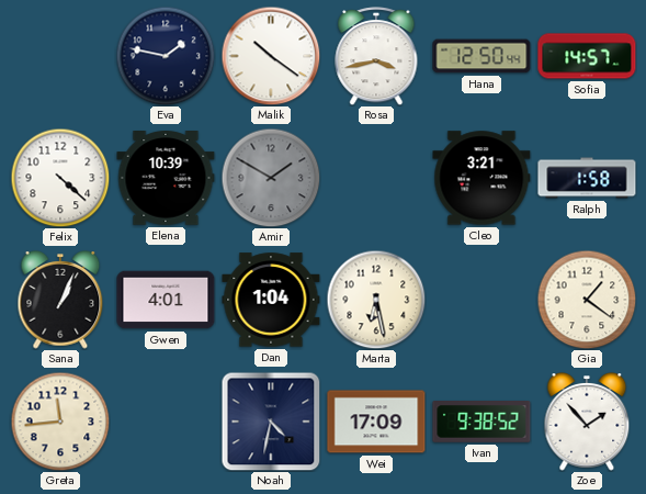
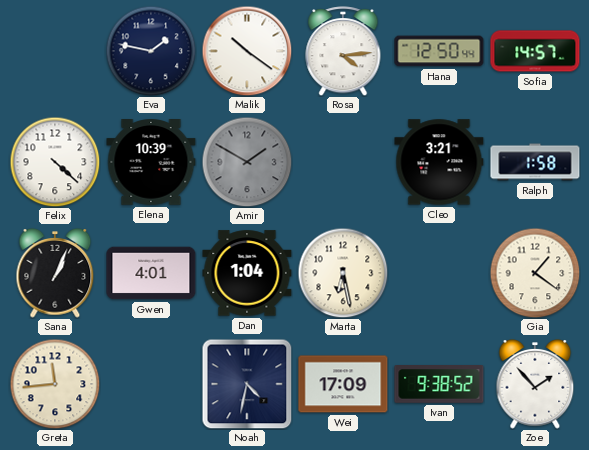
Rosa: 3:43 -> 4:14
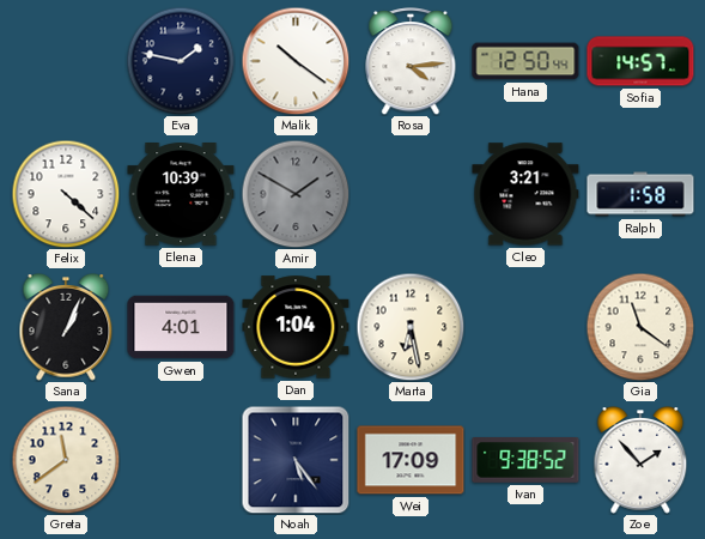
Gia: 1:21 -> 11:21
Greta: 11:44 -> 11:39
Noah: 4:32 -> 5:24
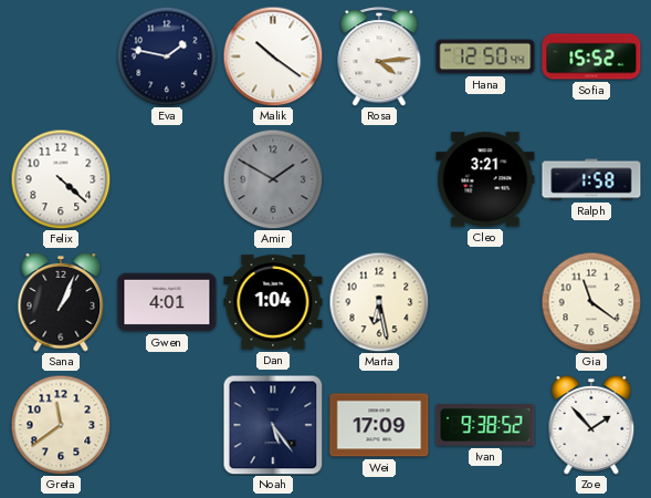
Sofia: 14:57 -> 15:52
Elena: 10:39 -> none
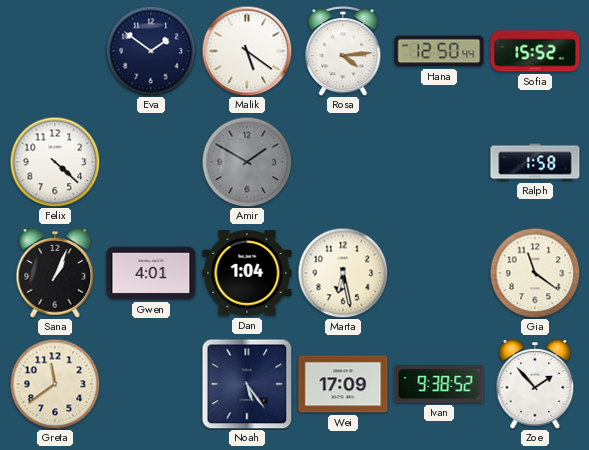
Eva: 1:47 -> 1:51
Malik: 10:21 -> 5:21
Cleo: 3:21 -> none
